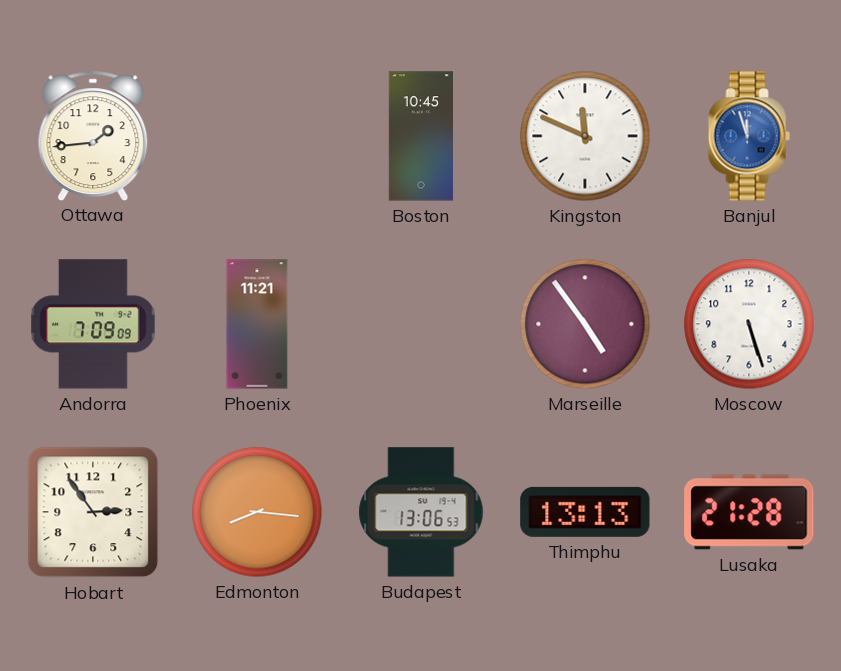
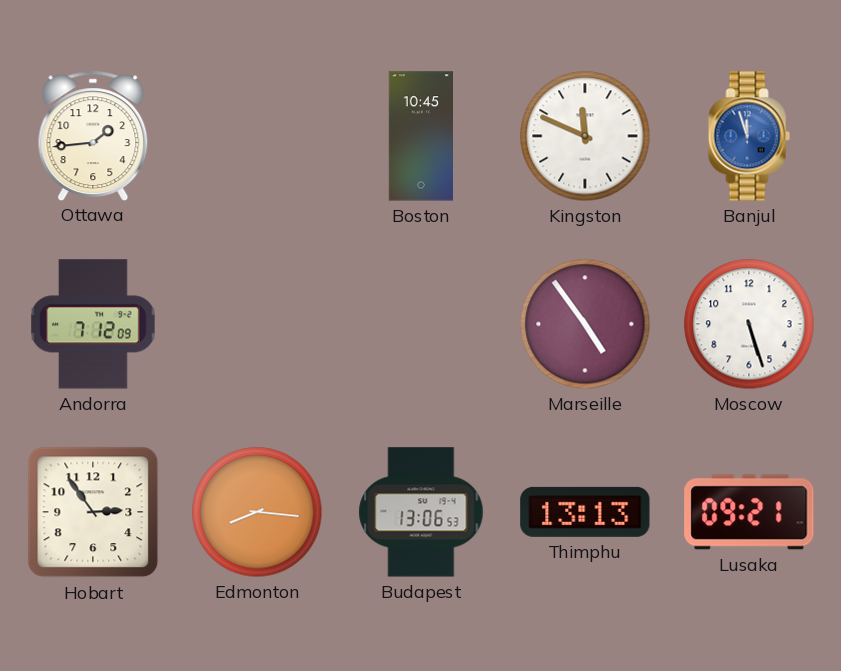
Andorra: 7:09 -> 7:12
Phoenix: 11:21 -> none
Lusaka: 21:28 -> 09:21
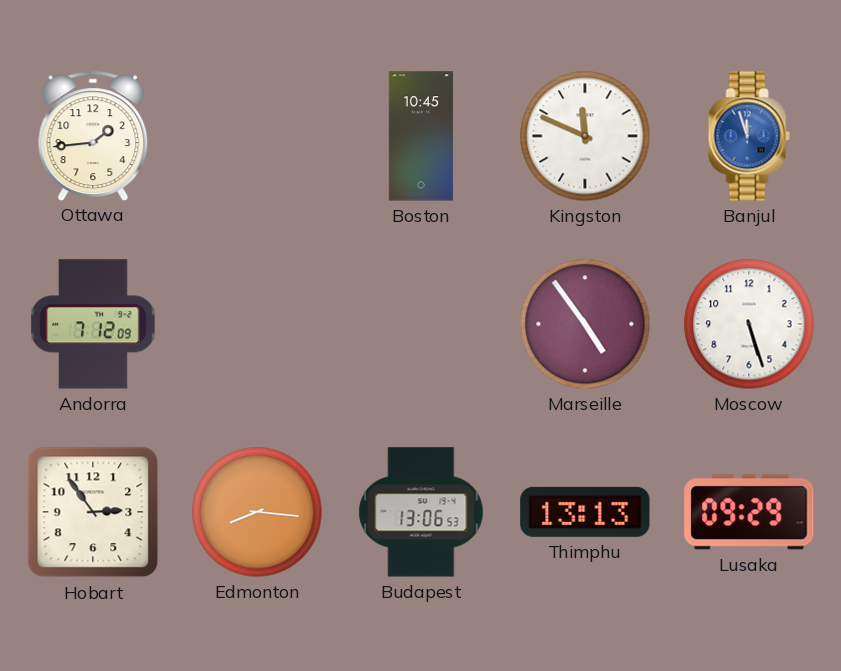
Lusaka: 09:21 -> 09:29
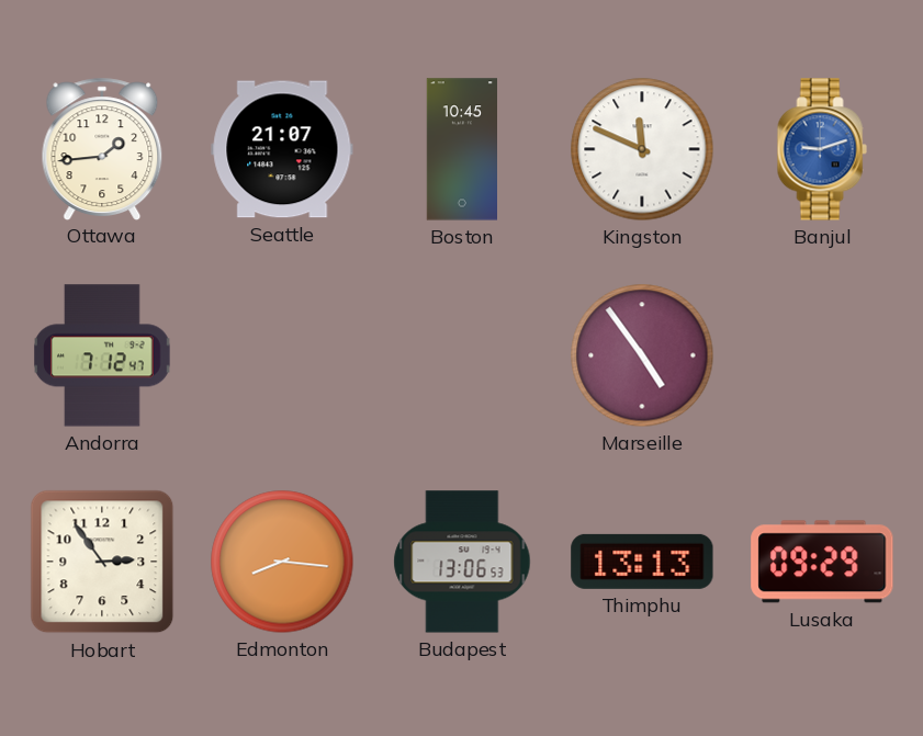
Seattle: none -> 21:07
Banjul: 11:57 -> 9:12
Andorra: 7:12:09 -> 7:12:47
Moscow: 5:27 -> none
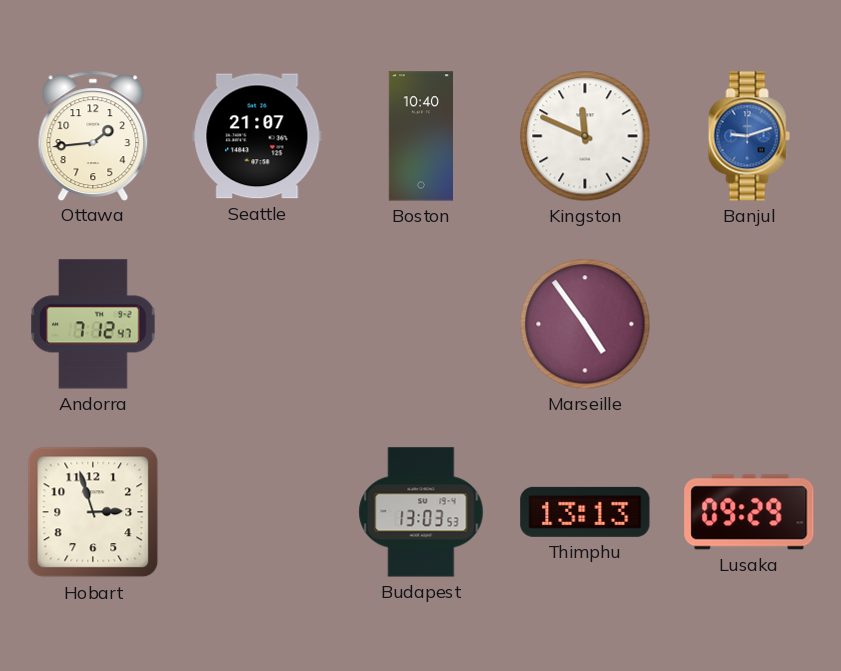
Boston: 10:45 -> 10:40
Hobart: 2:54 -> 2:57
Edmonton: 8:16 -> none
Budapest: 13:06 -> 13:03
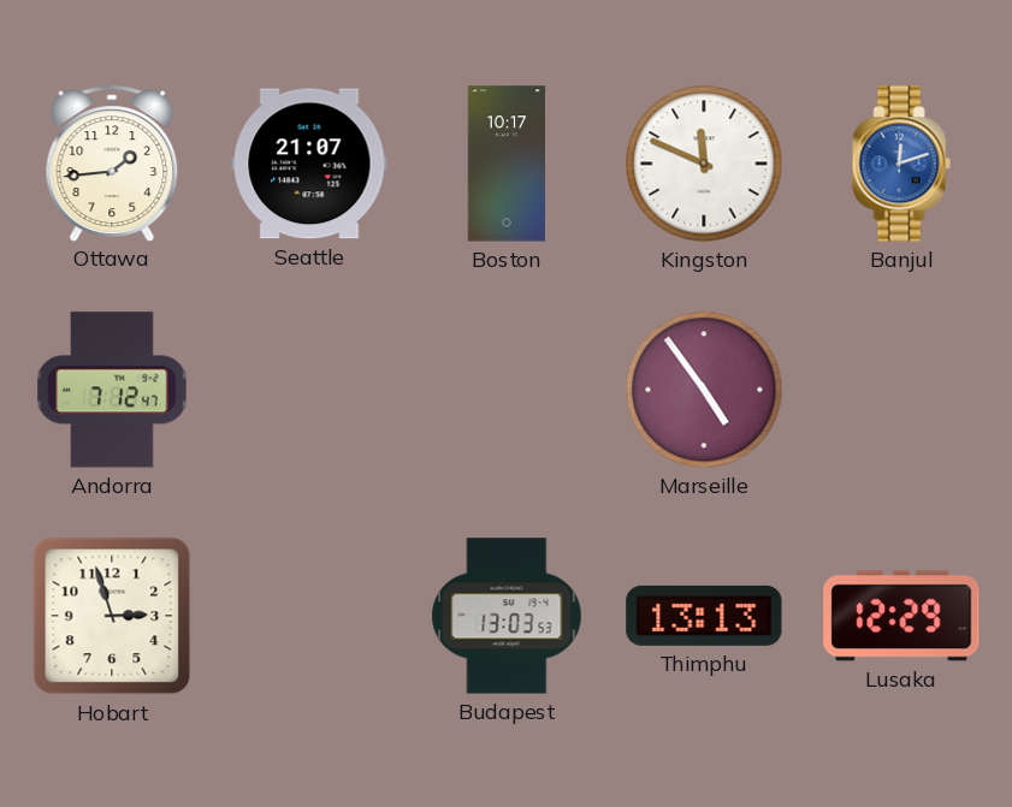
Boston: 10:40 -> 10:17
Banjul: 9:12 -> 12:12
Lusaka: 09:29 -> 12:29
